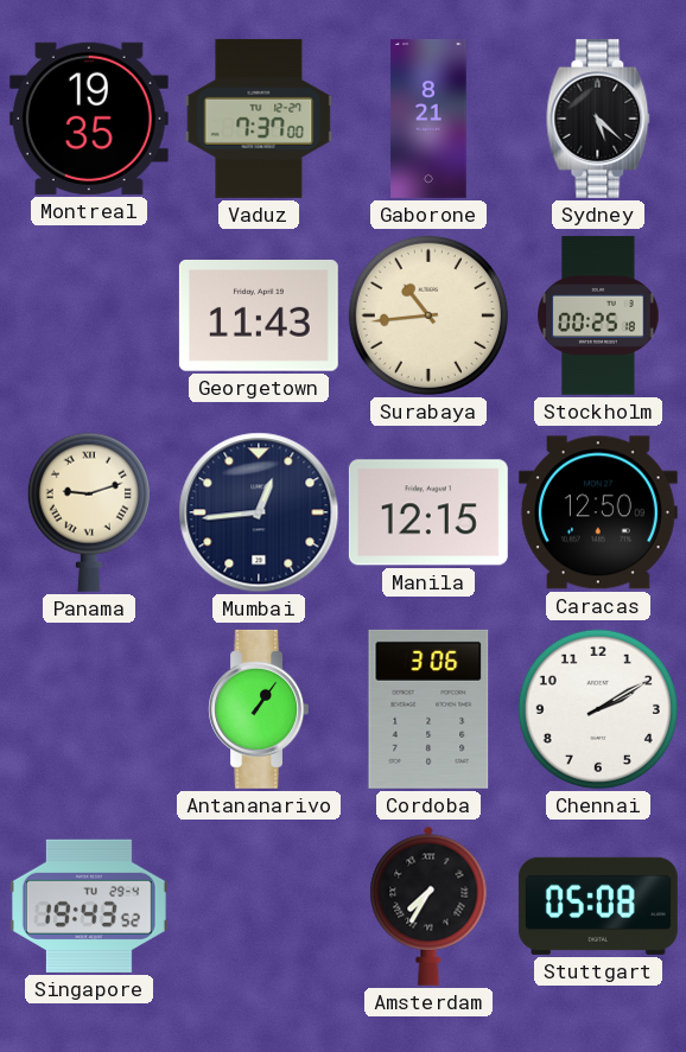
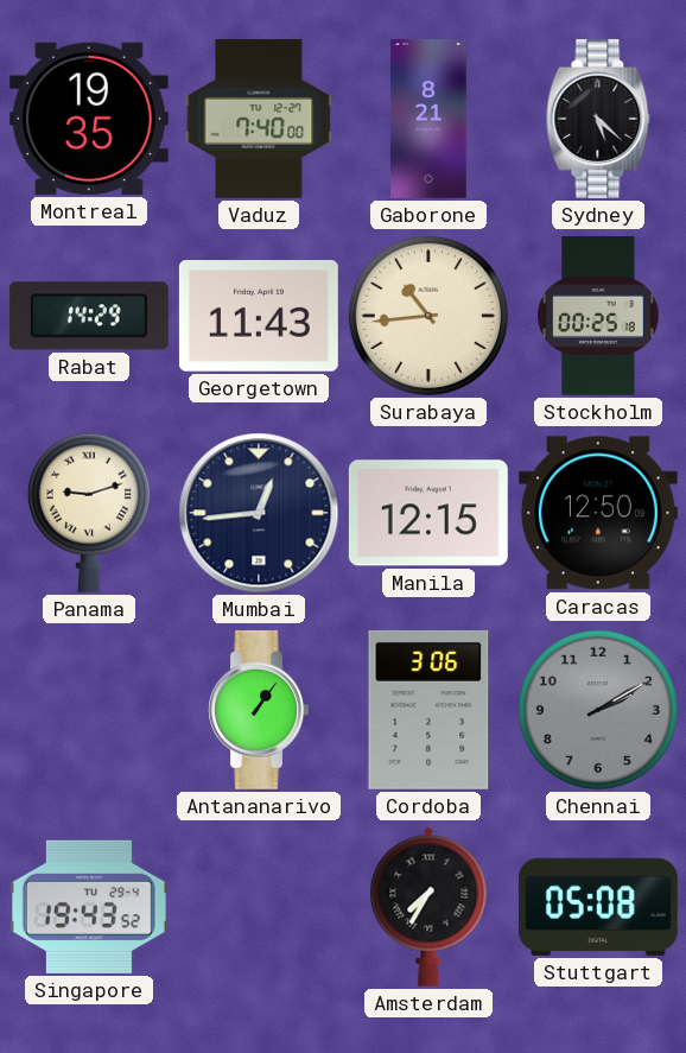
Vaduz: 7:37 -> 7:40
Rabat: none -> 14:29
Chennai dial: white -> grey
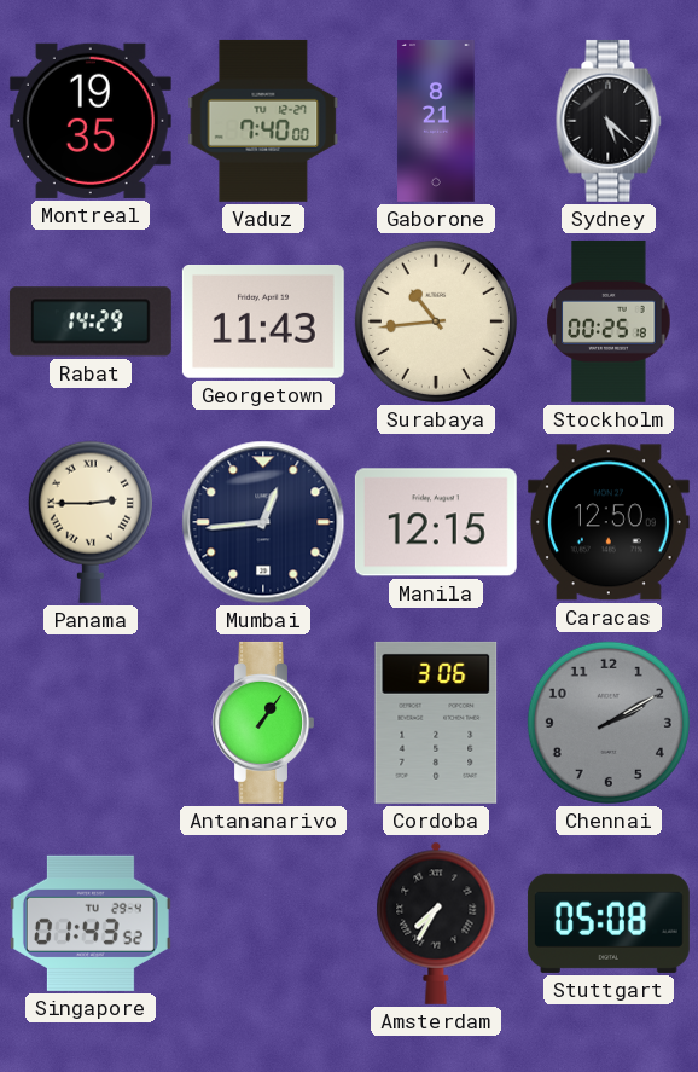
Panama: 9:12 -> 2:45
Singapore: 19:43 -> 01:43
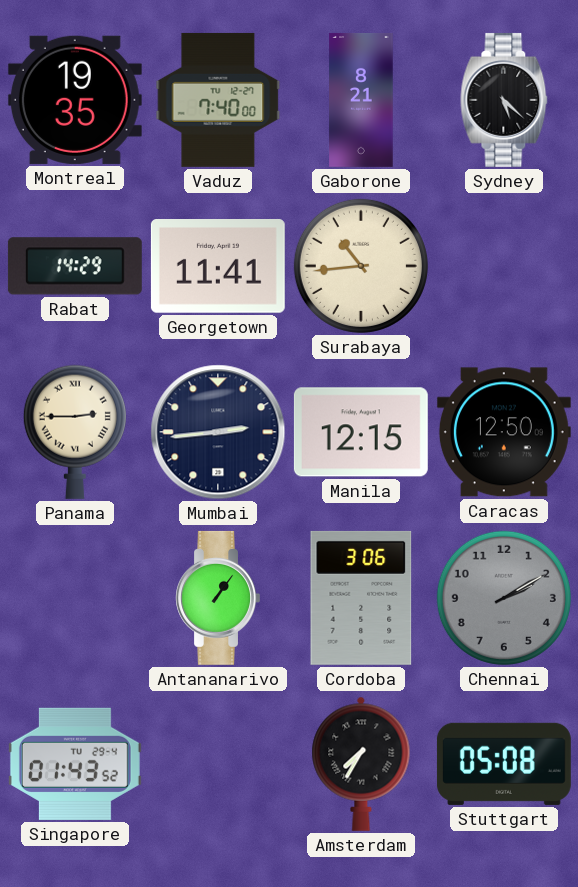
Georgetown: 11:43 -> 11:41
Stockholm: 00:25 -> none
Mumbai: 12:44 -> 2:44
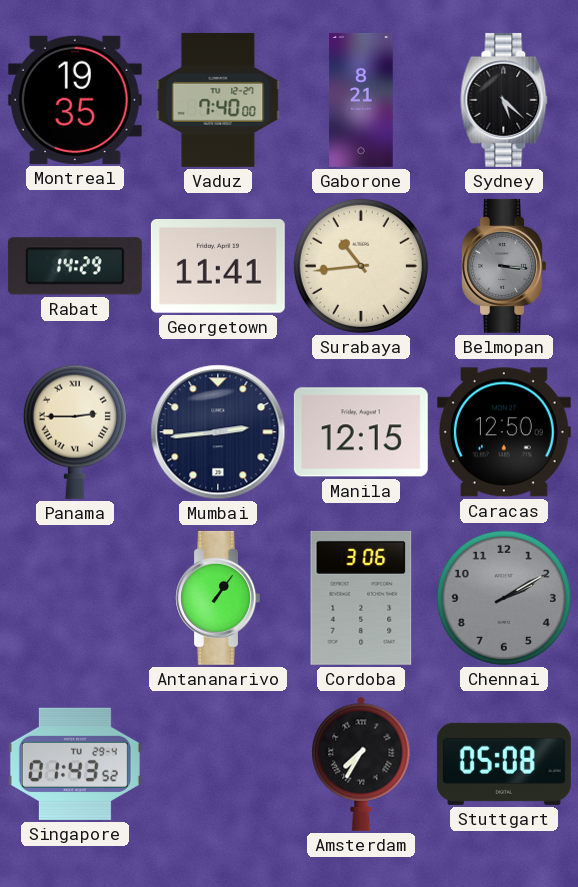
Belmopan: none -> 3:16
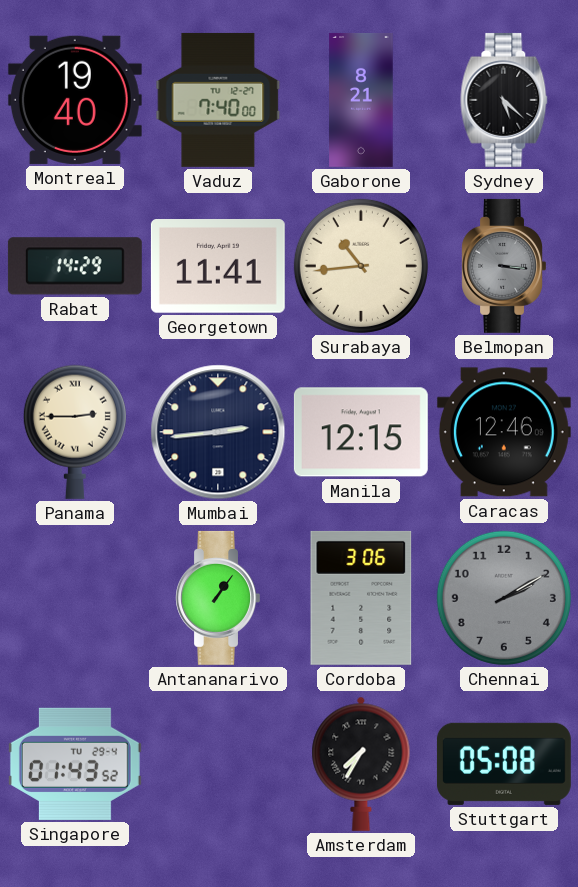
Montreal: 19:35 -> 19:40
Caracas: 12:50 -> 12:46
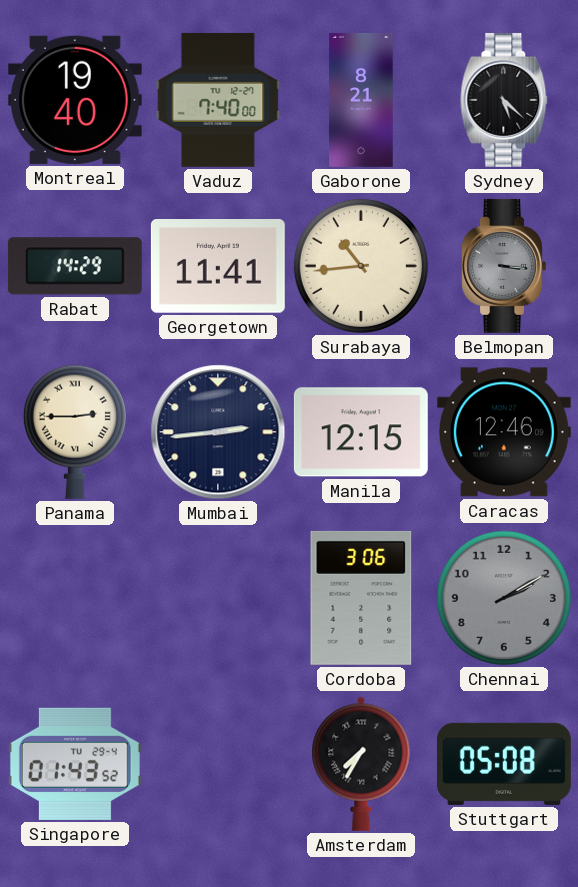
Antananarivo: 1:06 -> none
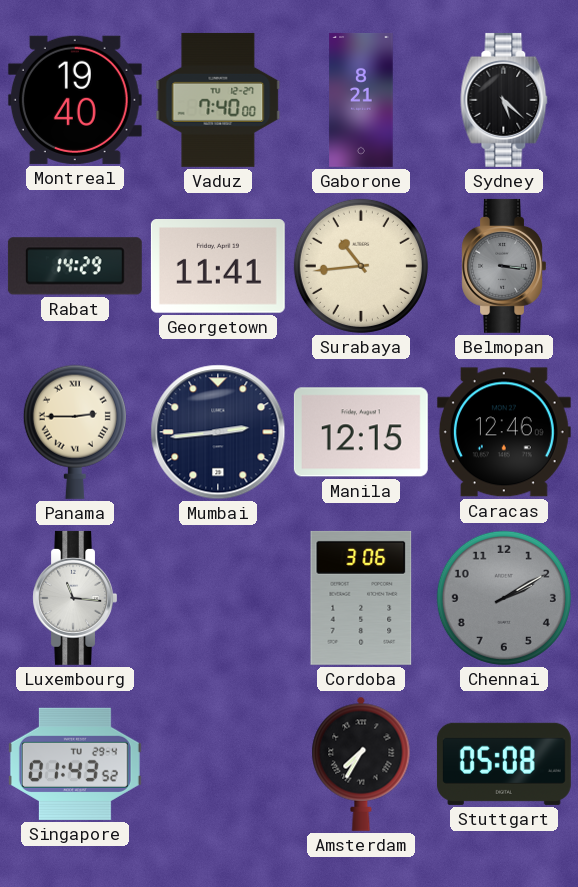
Luxembourg: none -> 11:16
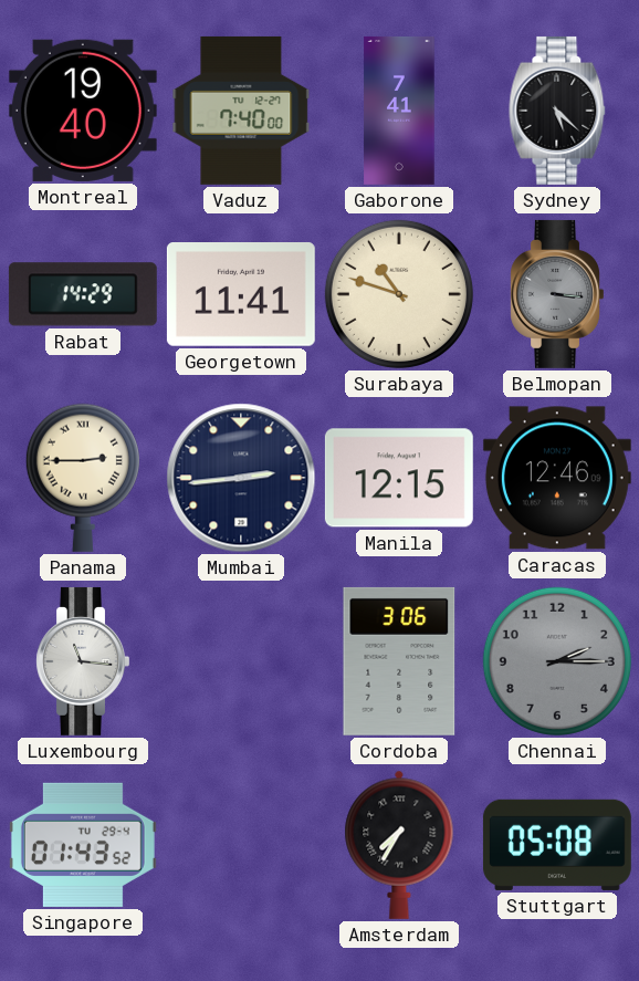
Gaborone: 8:21 -> 7:41
Surabaya: 10:44 -> 10:48
Chennai: 2:10 -> 2:15
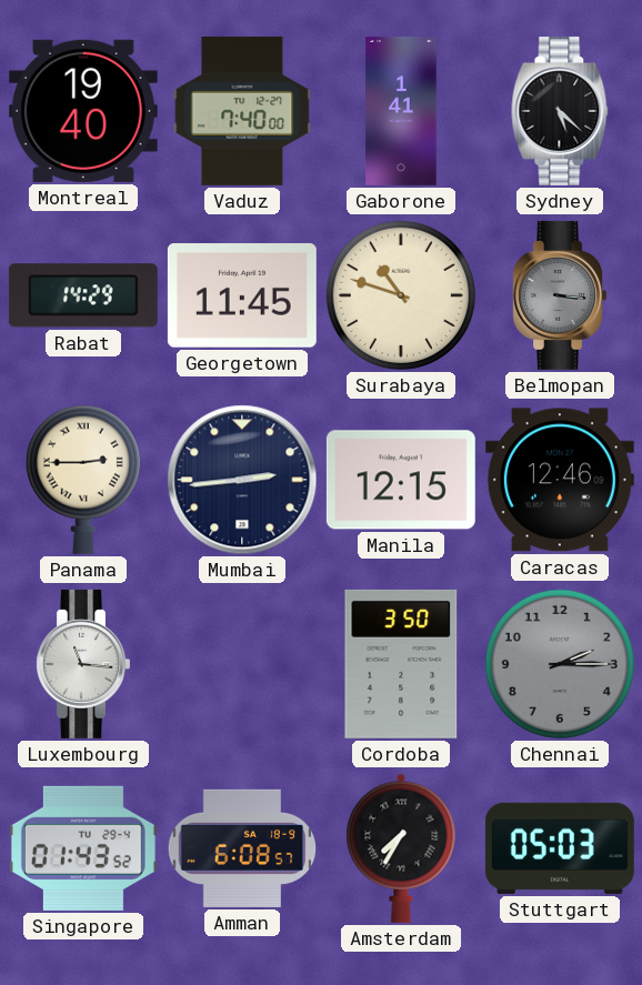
Gaborone: 7:41 -> 1:41
Georgetown: 11:41 -> 11:45
Cordoba: 3:06 -> 3:50
Amman: none -> 6:08
Stuttgart: 05:08 -> 05:03
